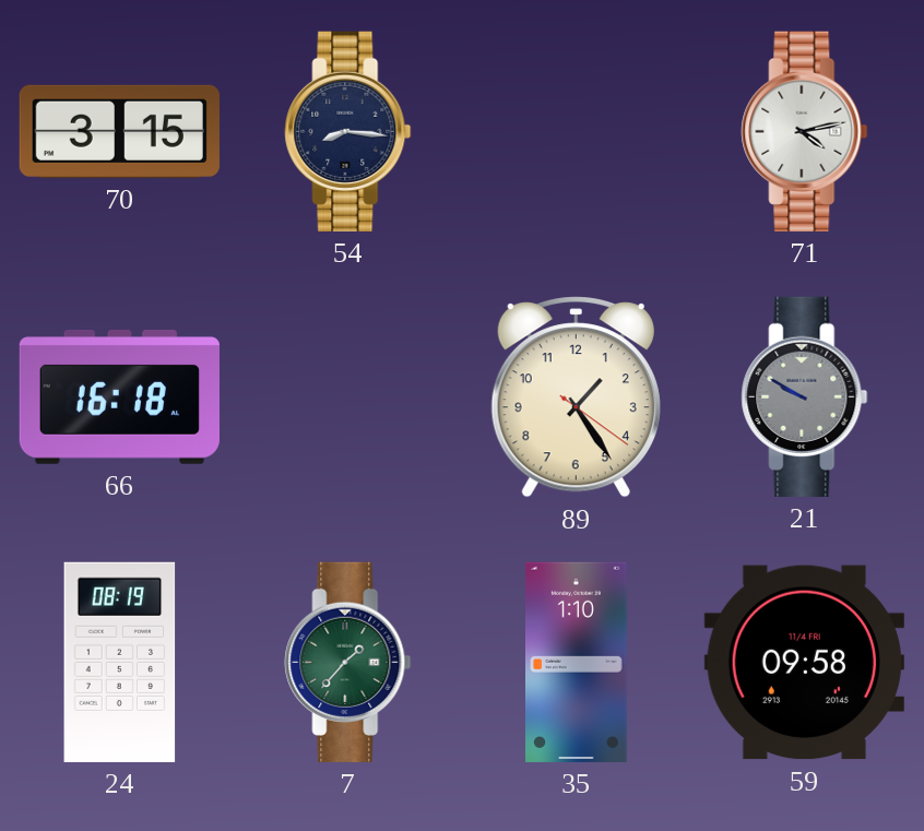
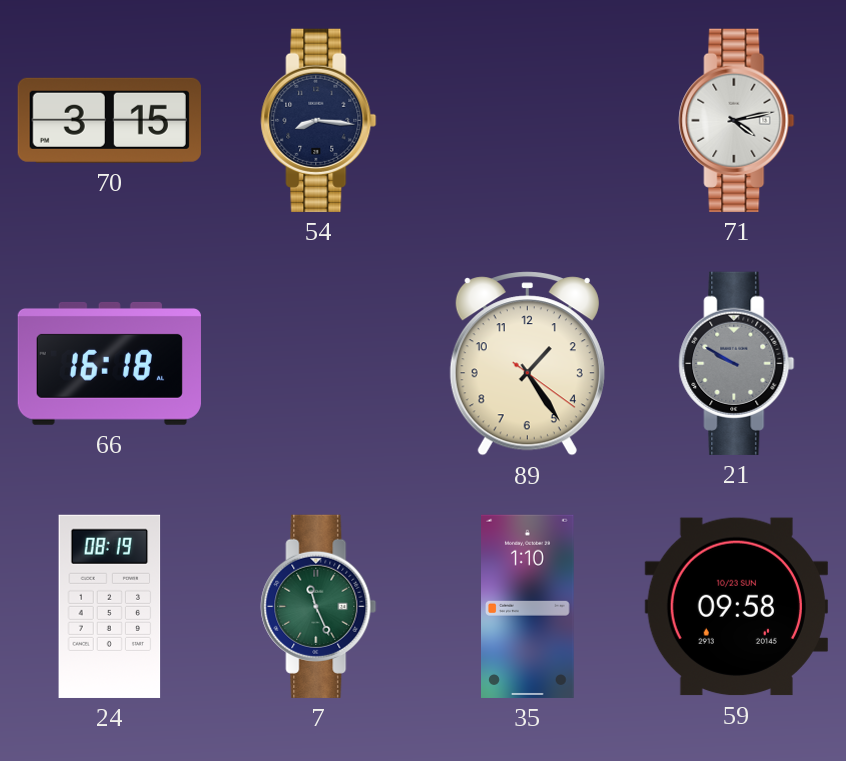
7: 1:37 -> 11:26
59 date: 11/4 FRI -> 10/23 SUN
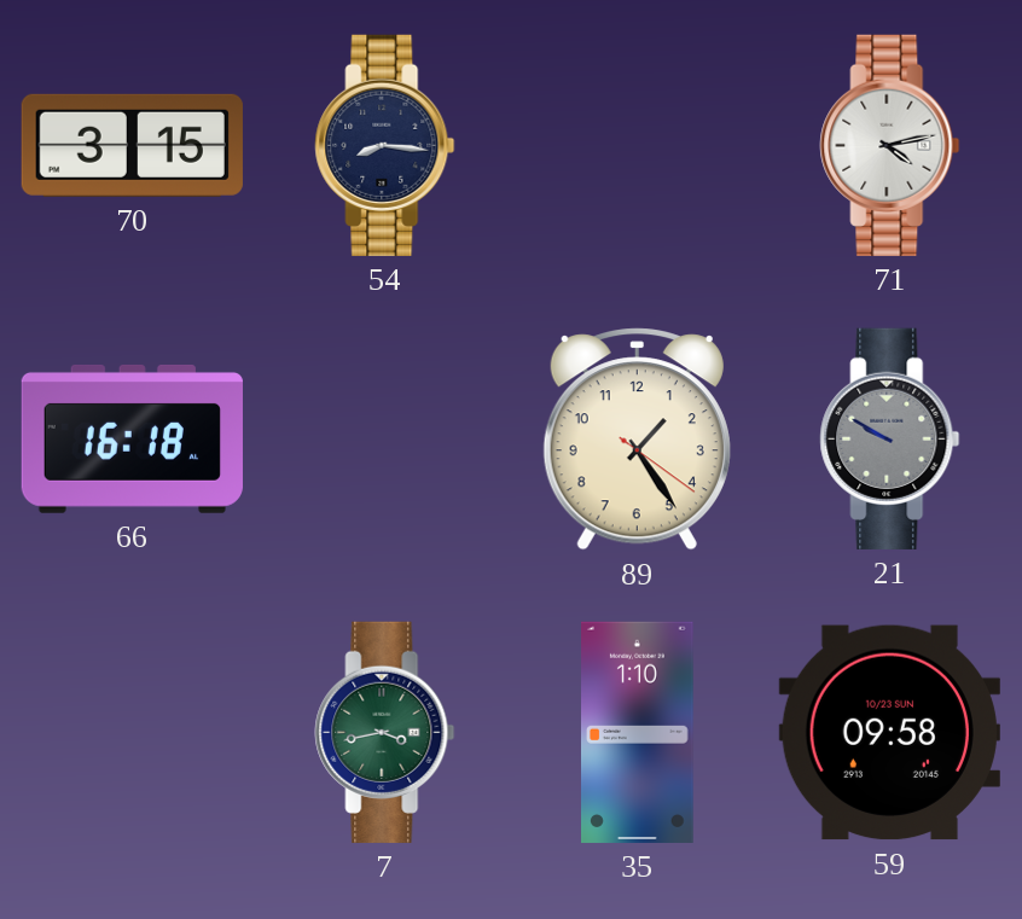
24: 08:19 -> none
7: 11:26 -> 3:43
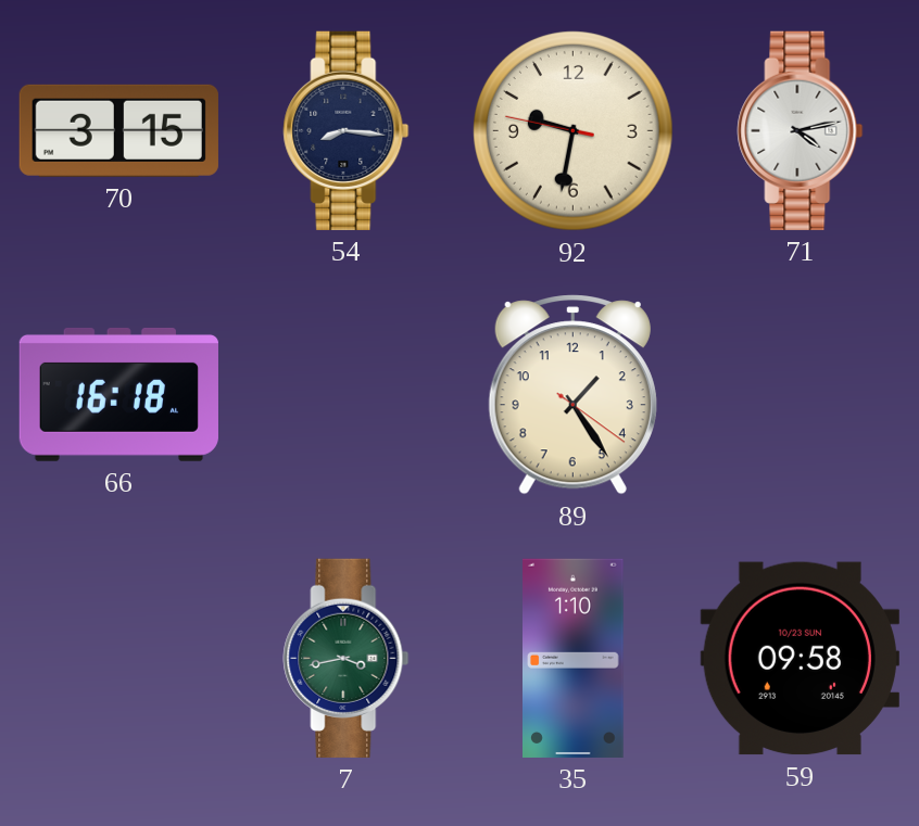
92: none -> 9:31
21: 9:50 -> none
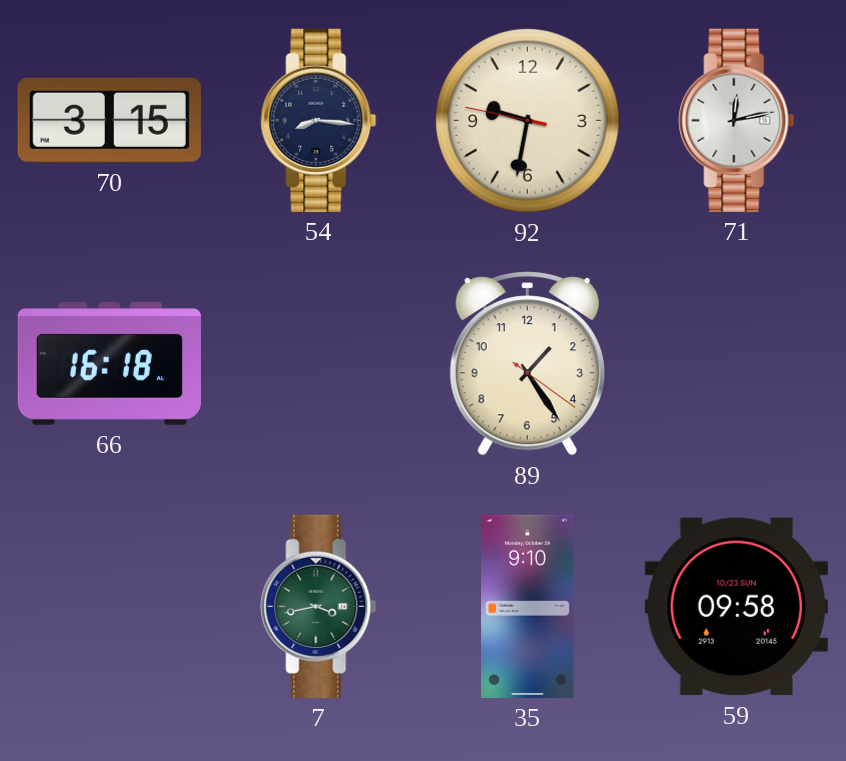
71: 4:13 -> 12:13
35: 1:10 -> 9:10
